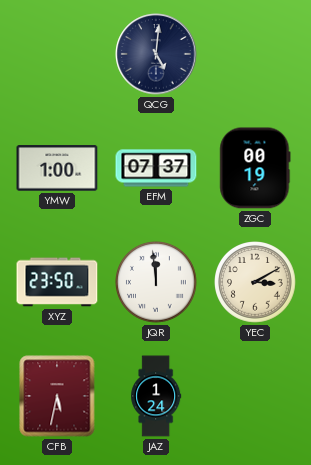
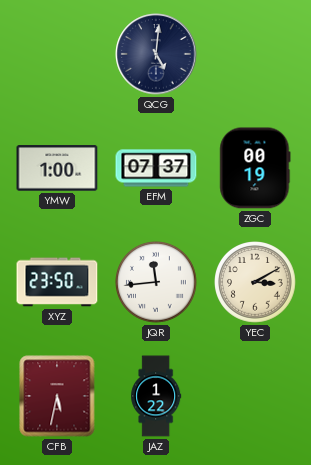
JQR: 11:59 -> 11:44
JAZ: 1:24 -> 1:22
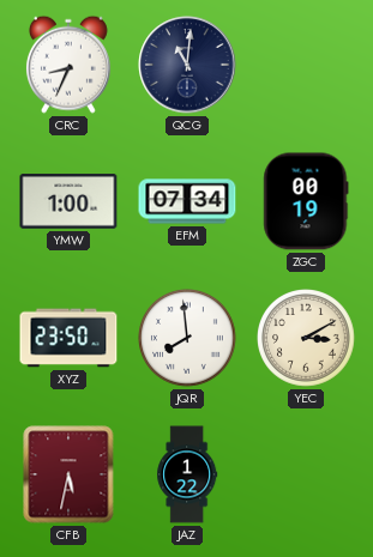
CRC: none -> 8:34
QCG: 5:01 -> 11:01
EFM: 07:37 -> 07:34
JQR: 11:44 -> 7:59
